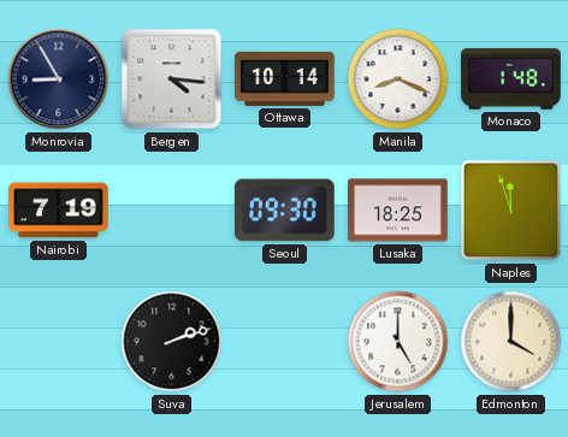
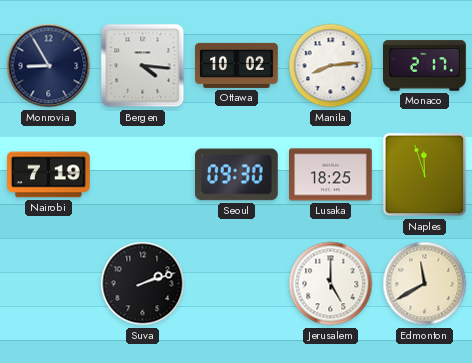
Ottawa: 10:14 -> 10:02
Manila: 8:19 -> 8:14
Monaco: 1:48 -> 2:17
Edmonton: 4:00 -> 11:40
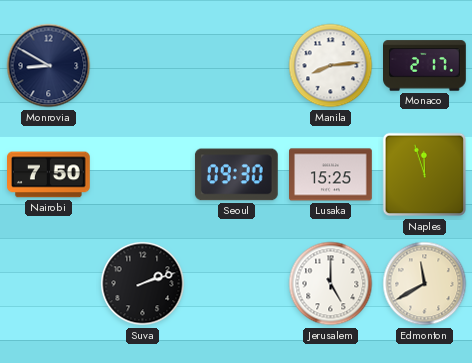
Monrovia: 8:55 -> 8:50
Bergen: 4:16 -> none
Ottawa: 10:02 -> none
Nairobi: 7:19 -> 7:50
Lusaka: 18:25 -> 15:25
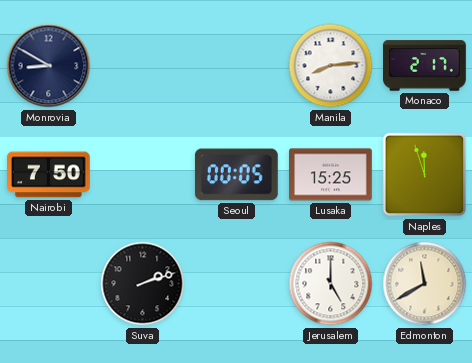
Seoul: 09:30 -> 00:05
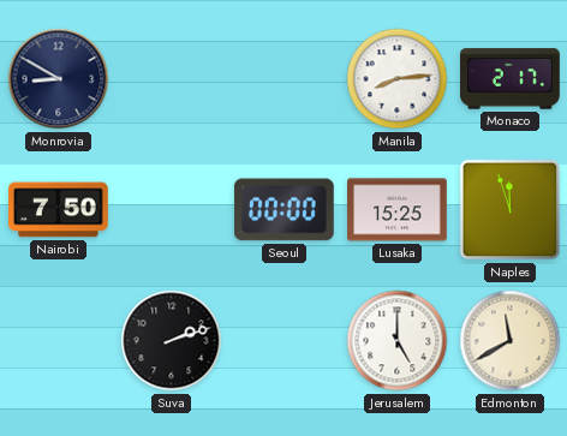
Seoul: 00:05 -> 00:00
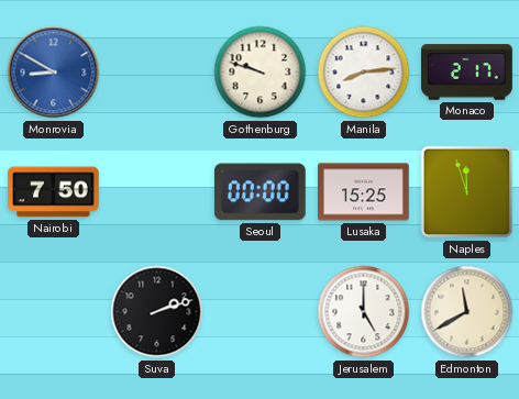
Monrovia dial: navy -> blue
Gothenburg: none -> 9:48
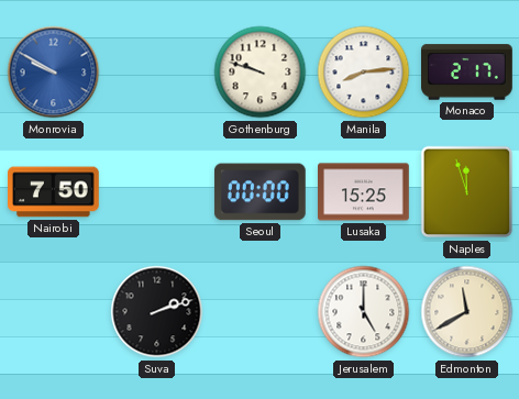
Monrovia: 8:50 -> 9:50
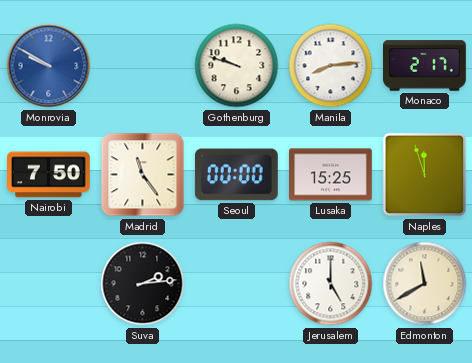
Madrid: none -> 11:24
Suva: 2:12 -> 2:14
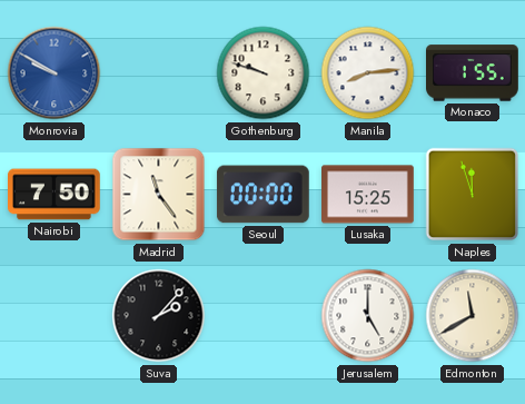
Monaco: 2:17 -> 1:55
Suva: 2:14 -> 2:07
